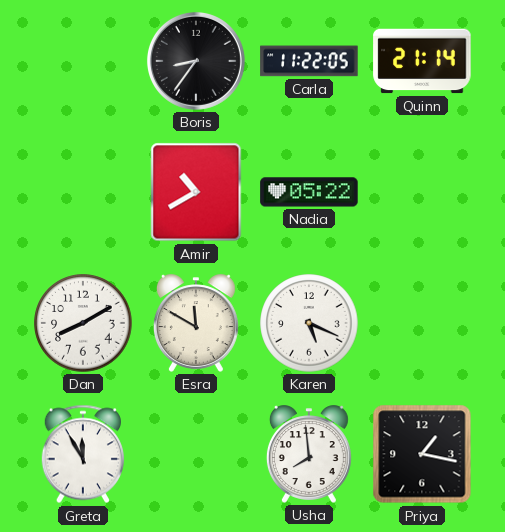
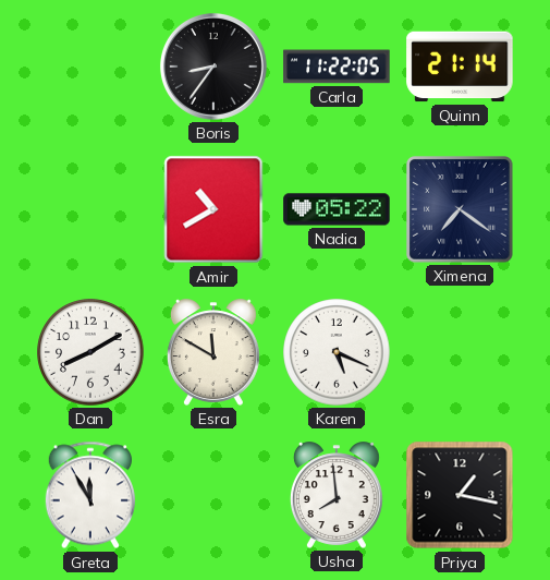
Ximena: none -> 7:21
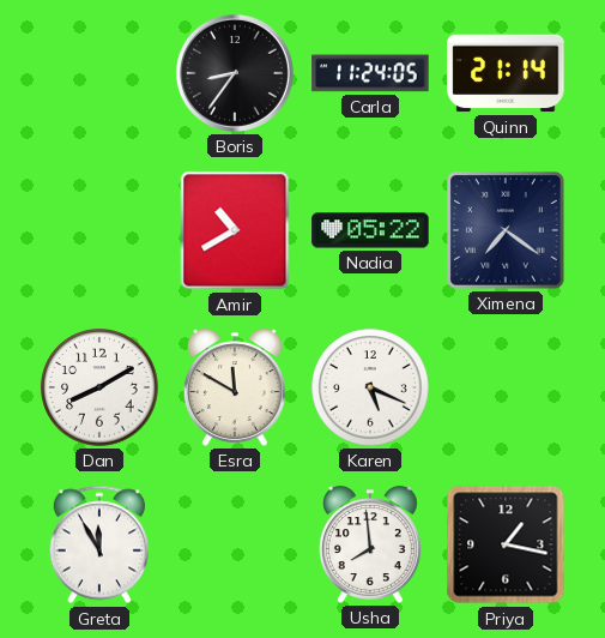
Carla: 11:22 -> 11:24
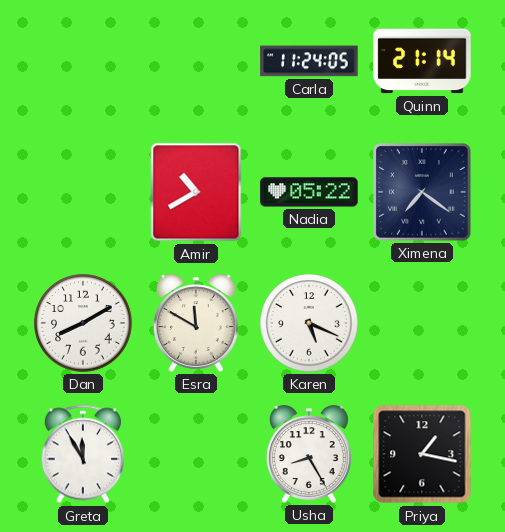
Boris: 8:36 -> none
Usha: 7:59 -> 8:25
